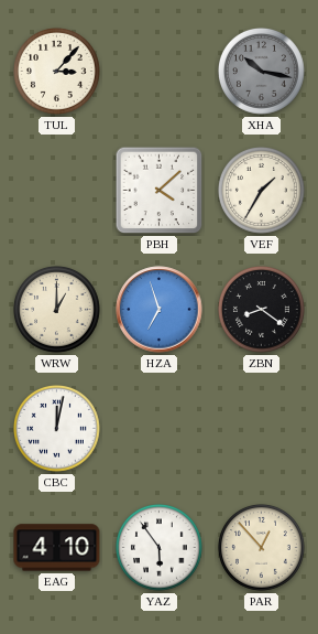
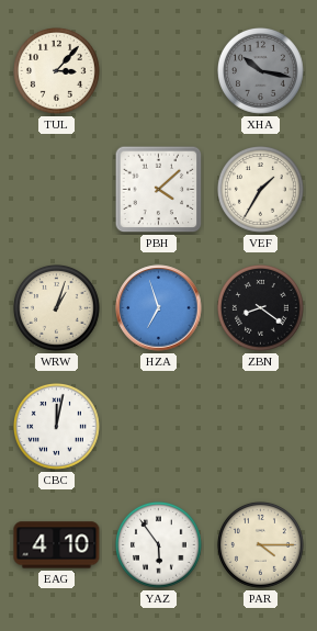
WRW: 1:00 -> 1:03
PAR: 12:53 -> 4:15
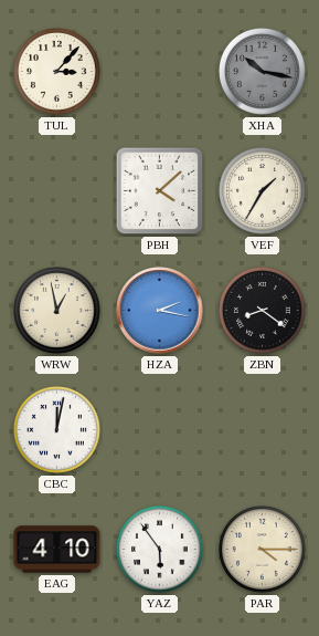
WRW: 1:03 -> 12:58
HZA: 6:57 -> 2:17
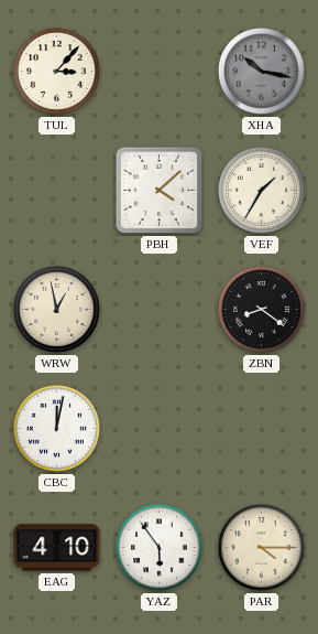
HZA: 2:17 -> none
